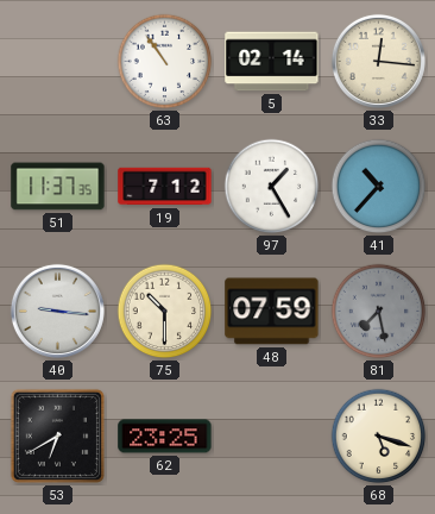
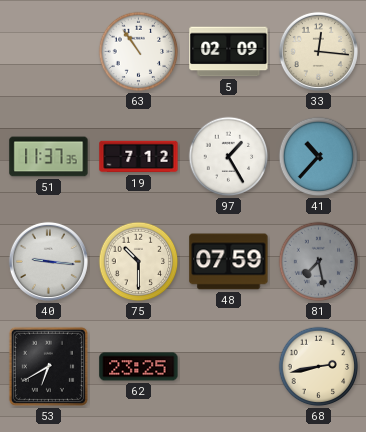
5: 02:14 -> 02:09
68: 5:18 -> 2:43
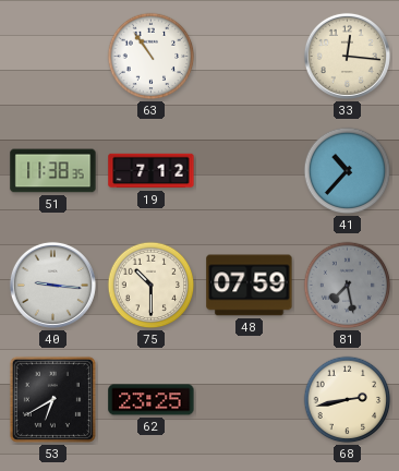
5: 02:09 -> none
51: 11:37 -> 11:38
97: 1:25 -> none
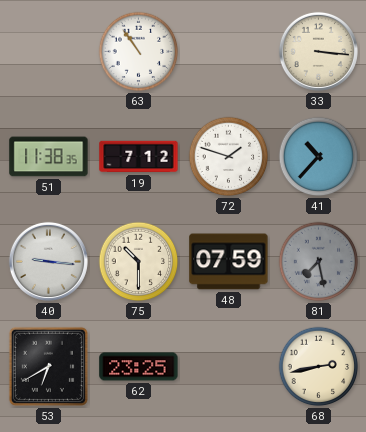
33: 12:16 -> 3:16
72: none -> 1:48
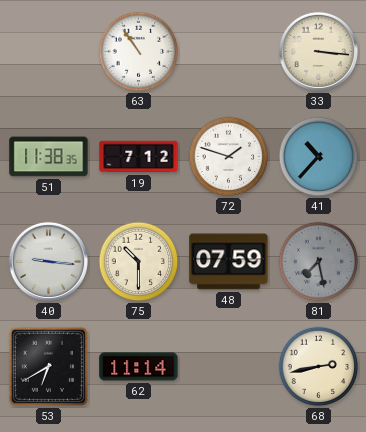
62: 23:25 -> 11:14
